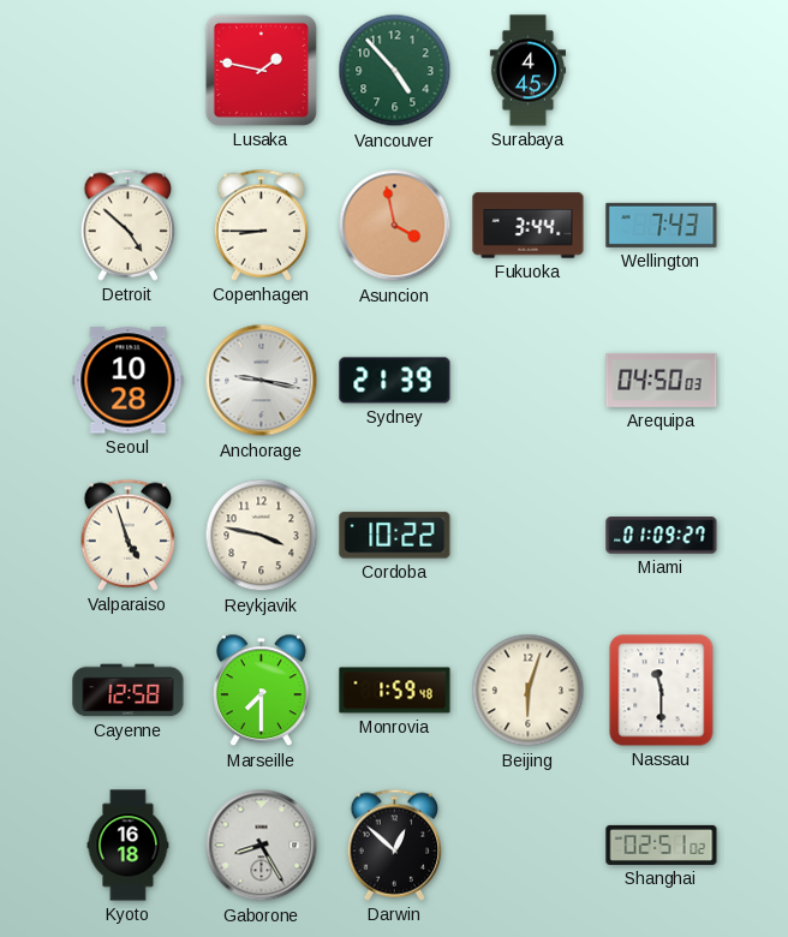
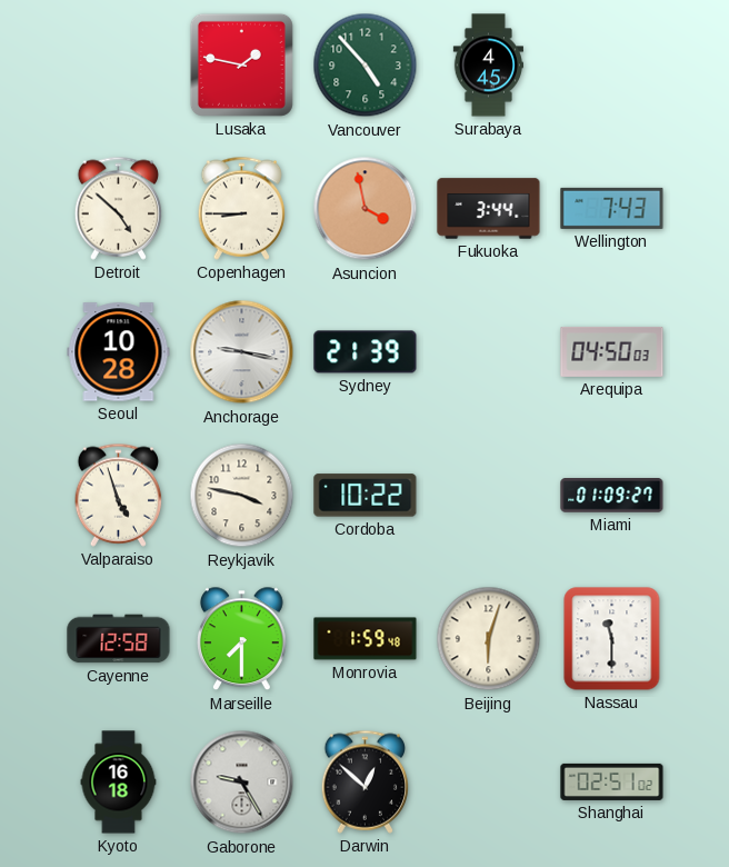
Gaborone: 8:25 -> 9:25
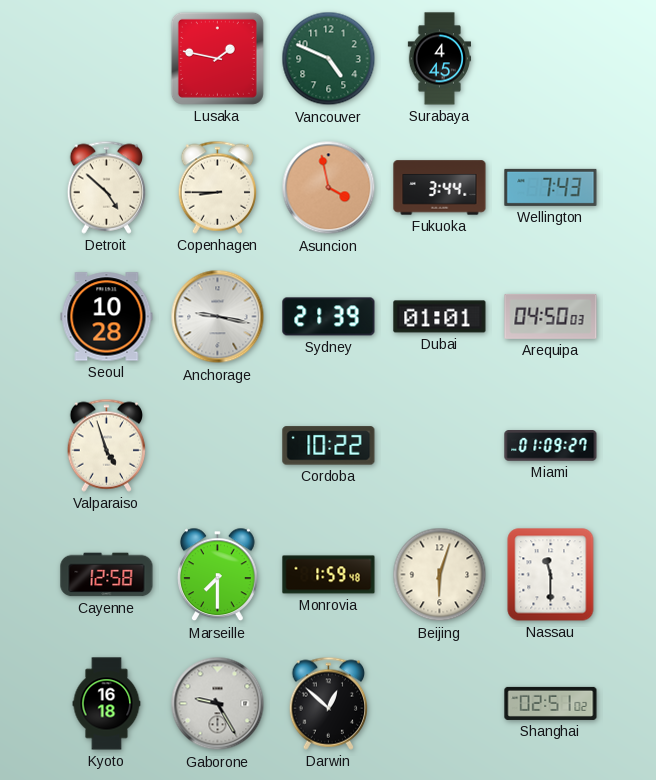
Vancouver: 4:53 -> 4:49
Dubai: none -> 01:01
Reykjavik: 3:47 -> none
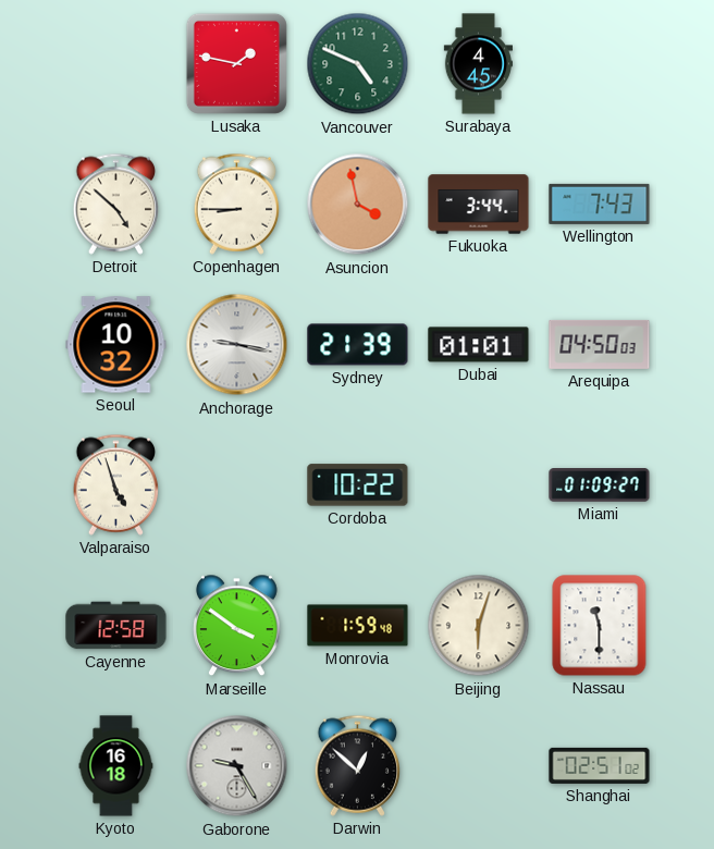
Seoul: 10:28 -> 10:32
Marseille: 7:30 -> 3:51
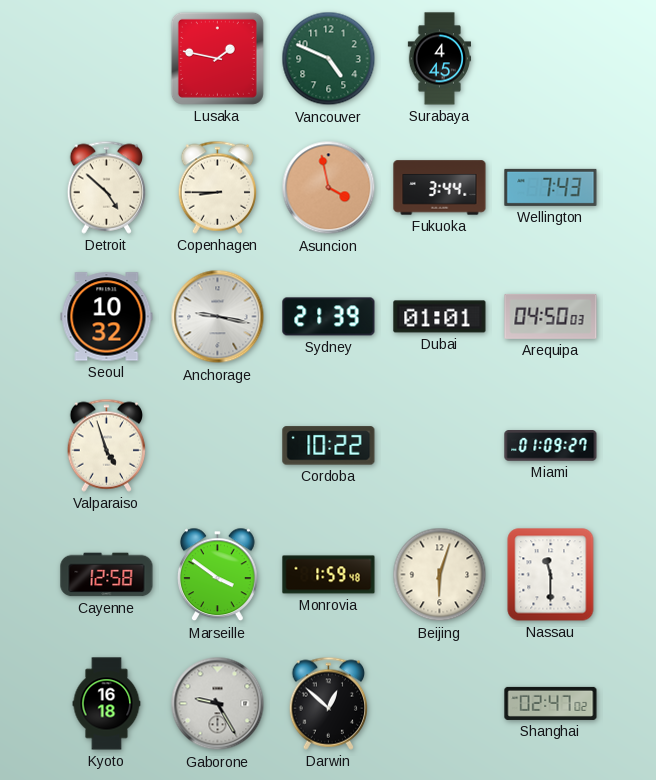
Shanghai: 02:51 -> 02:47
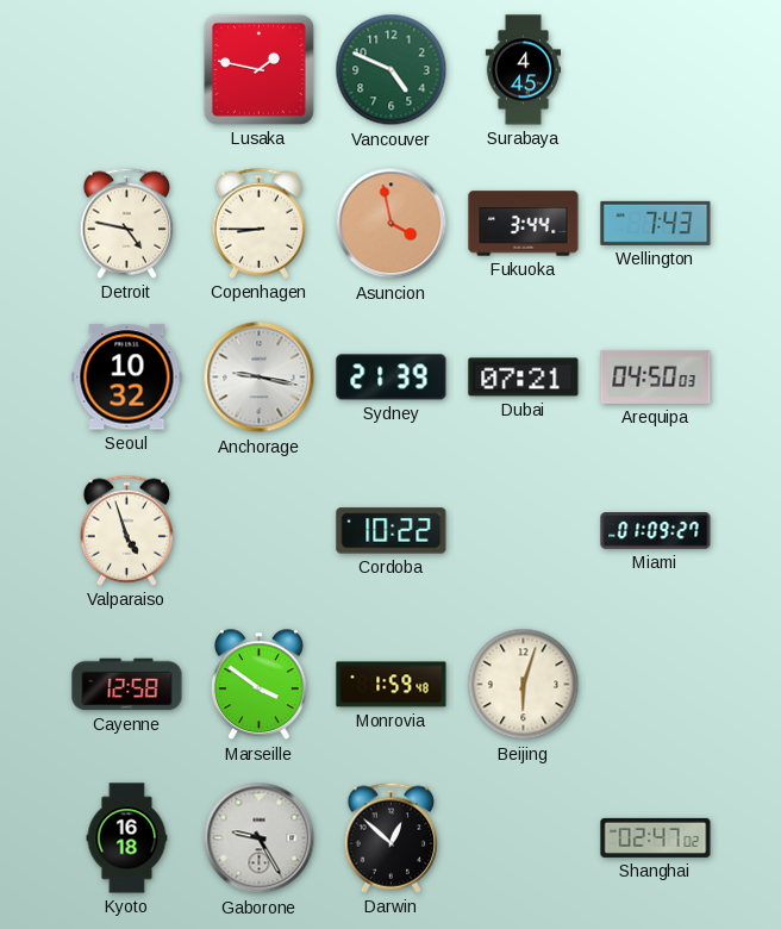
Detroit: 4:52 -> 4:47
Dubai: 01:01 -> 07:21
Nassau: 11:30 -> none
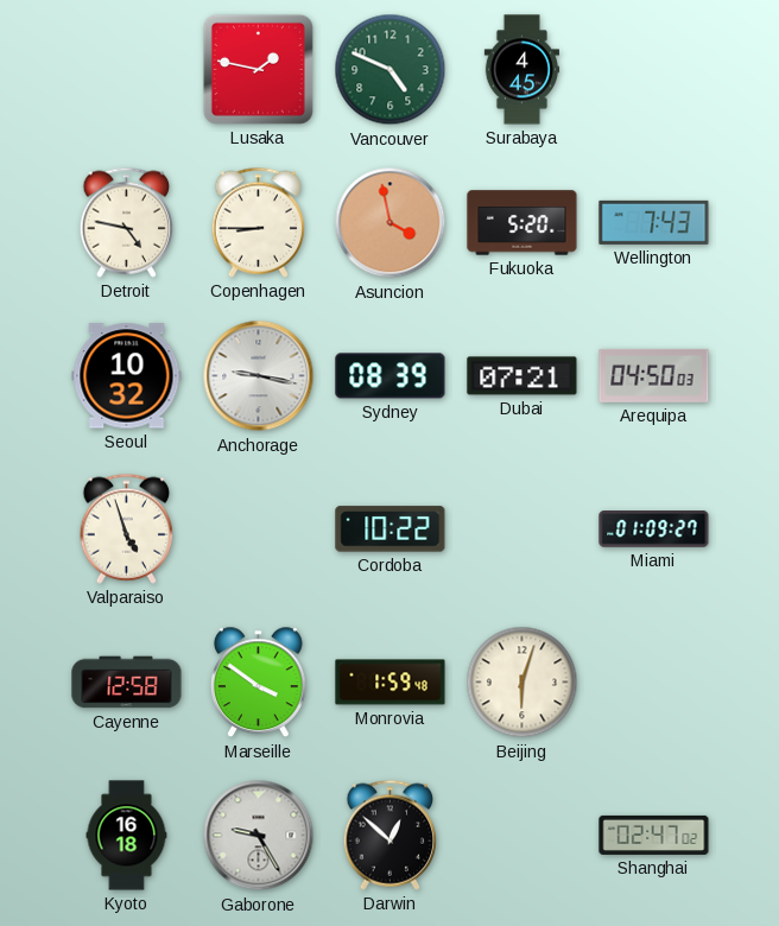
Fukuoka: 3:44 -> 5:20
Sydney: 21:39 -> 08:39
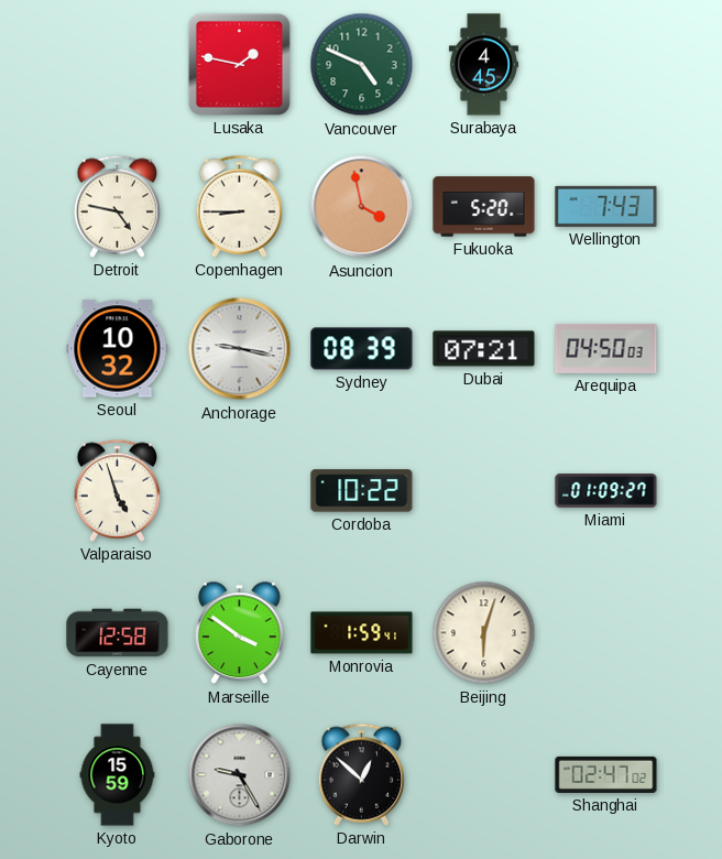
Monrovia: 1:59:48 -> 1:59:41
Kyoto: 16:18 -> 15:59
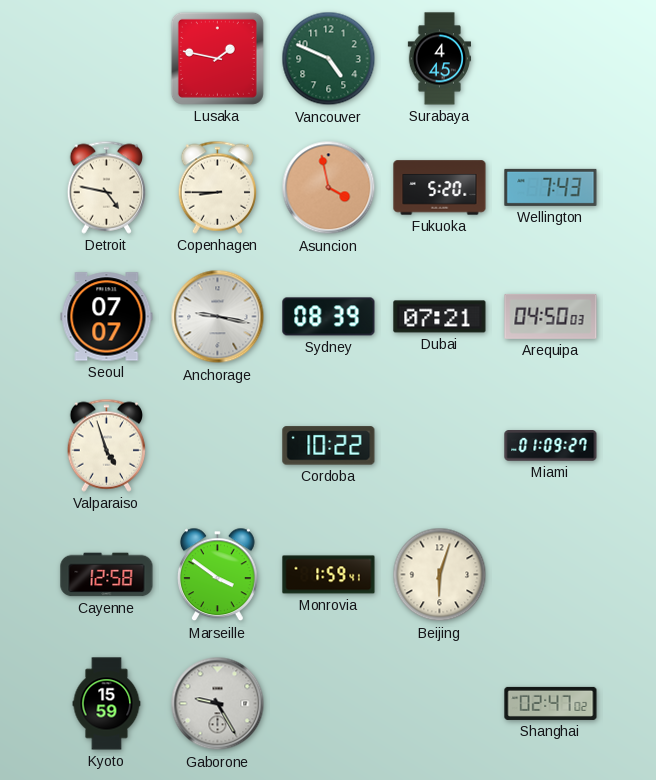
Seoul: 10:32 -> 07:07
Darwin: 12:52 -> none
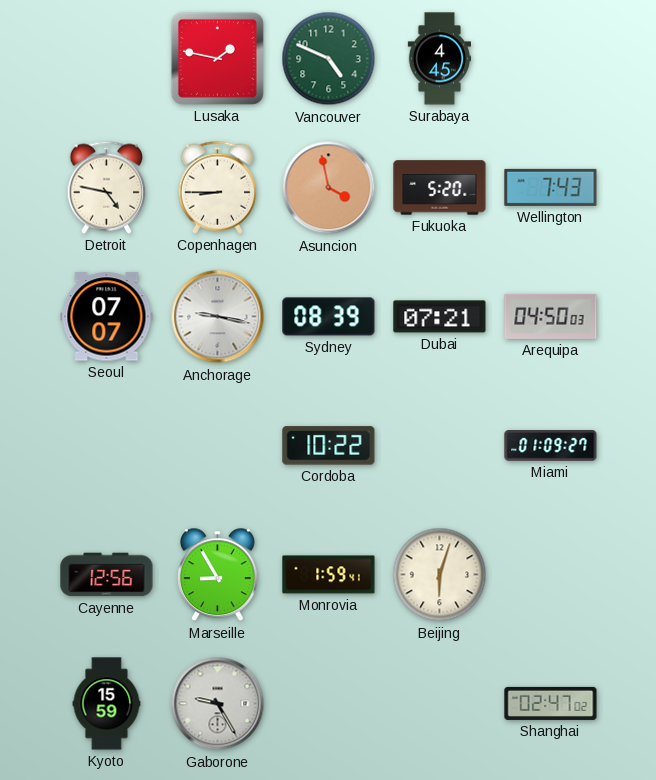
Valparaiso: 4:57 -> none
Cayenne: 12:58 -> 12:56
Marseille: 3:51 -> 8:55
